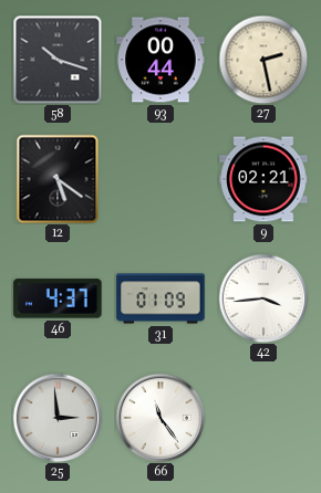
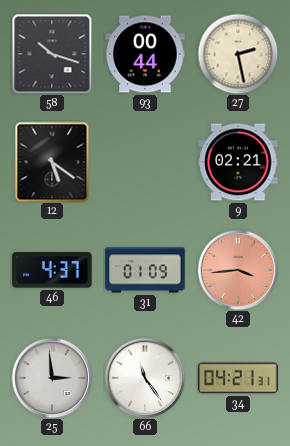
42 dial: white -> salmon
34: none -> 04:21
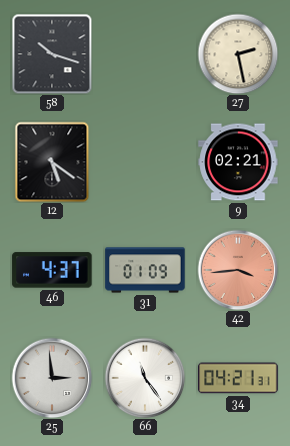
93: 00:44 -> none
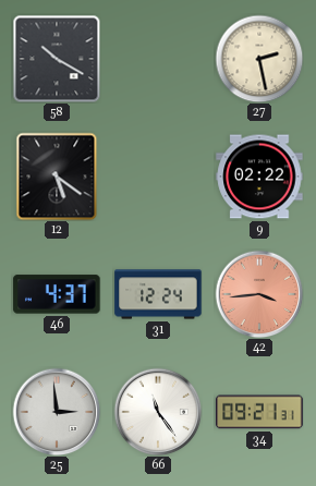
58: 10:18 -> 10:20
9: 02:21 -> 02:22
31: 01:09 -> 12:24
34: 04:21 -> 09:21
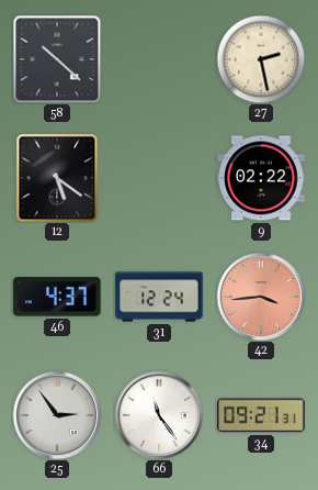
58: 10:20 -> 10:22
25: 2:59 -> 2:54
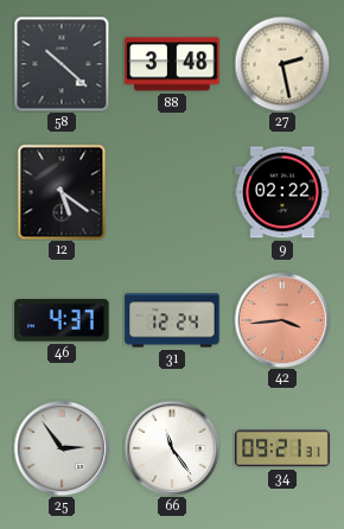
88: none -> 3:48
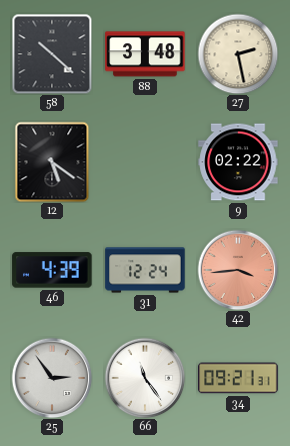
46: 4:37 -> 4:39
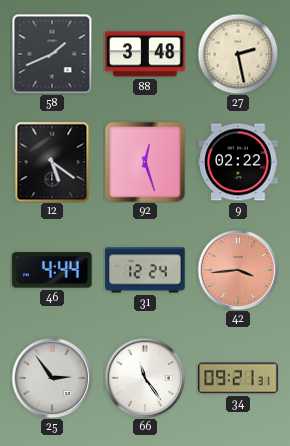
58: 10:22 -> 1:41
92: none -> 12:27
46: 4:39 -> 4:44
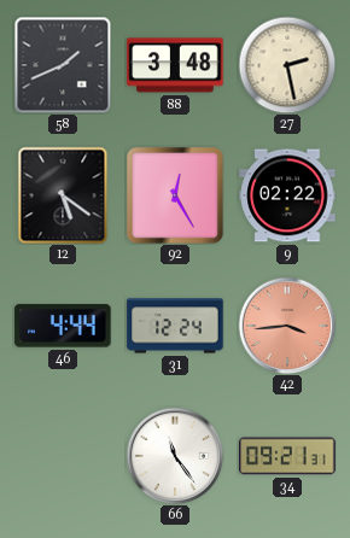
92: 12:27 -> 12:25
25: 2:54 -> none
